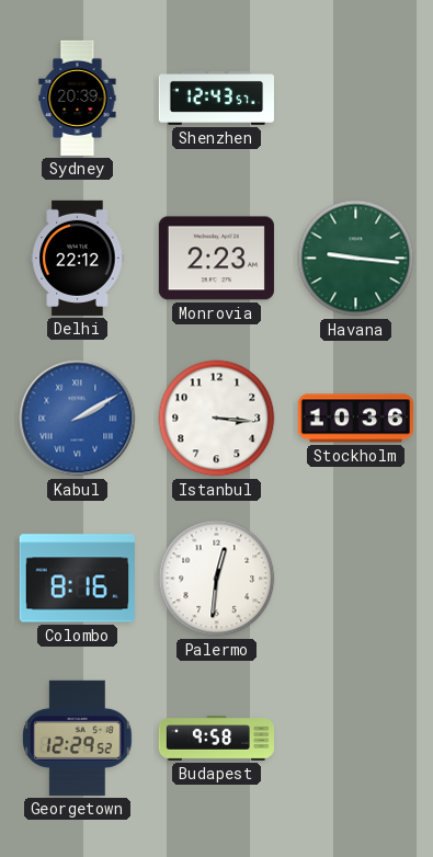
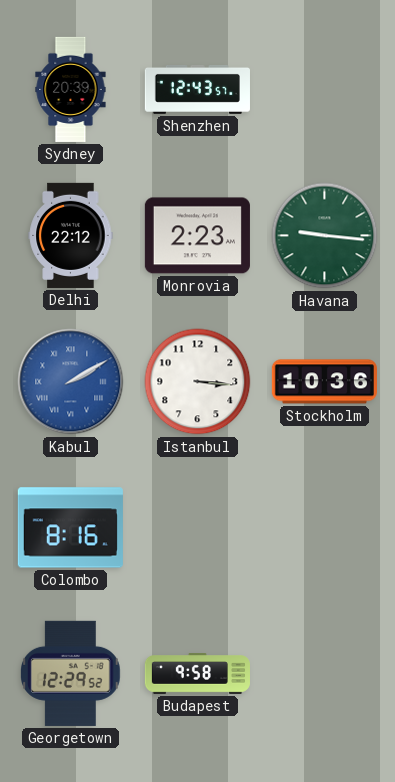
Palermo: 12:31 -> none
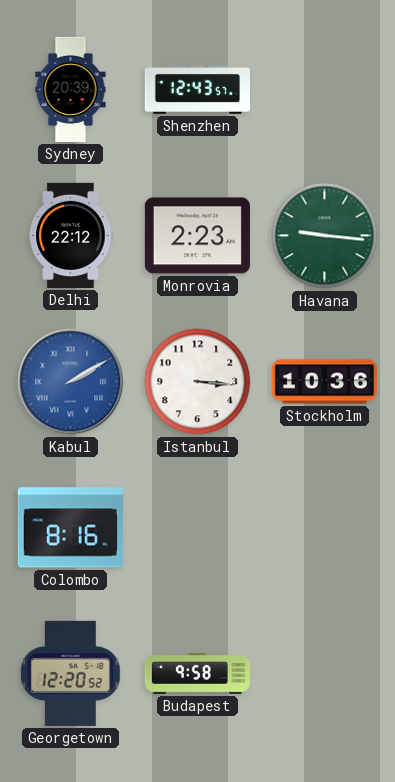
Georgetown: 12:29 -> 12:20
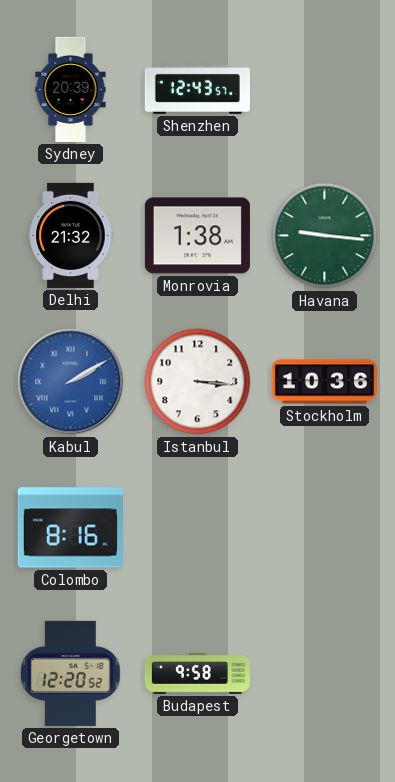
Delhi: 22:12 -> 21:32
Monrovia: 2:23 -> 1:38
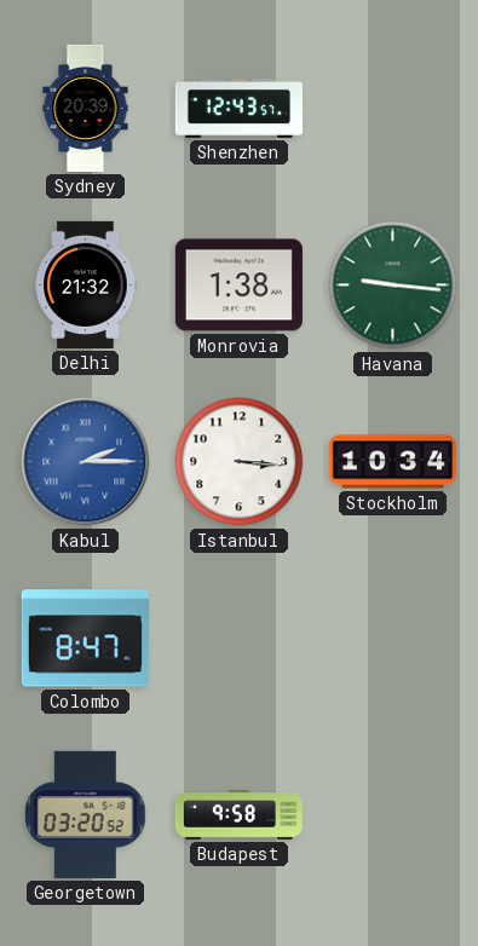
Kabul: 2:10 -> 2:15
Stockholm: 10:36 -> 10:34
Colombo: 8:16 -> 8:47
Georgetown: 12:20 -> 03:20
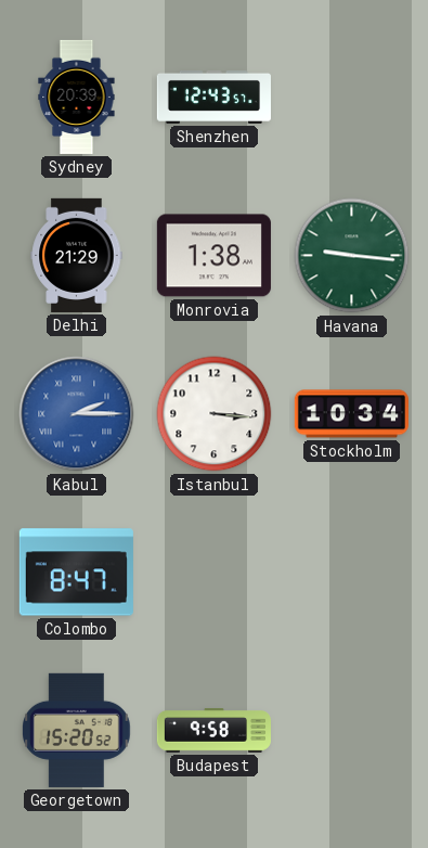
Delhi: 21:32 -> 21:29
Georgetown: 03:20 -> 15:20
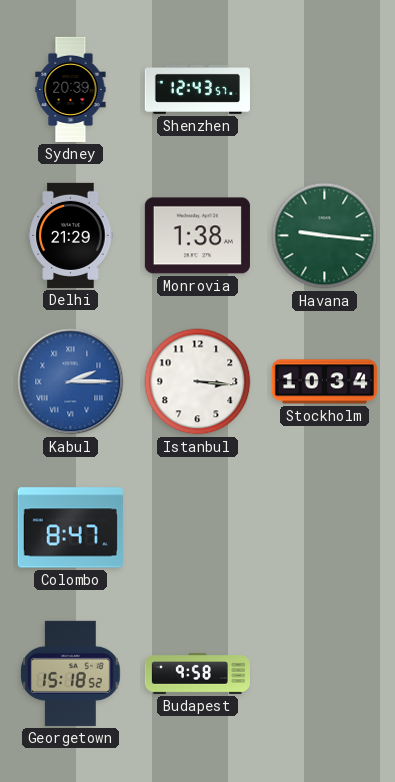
Georgetown: 15:20 -> 15:18
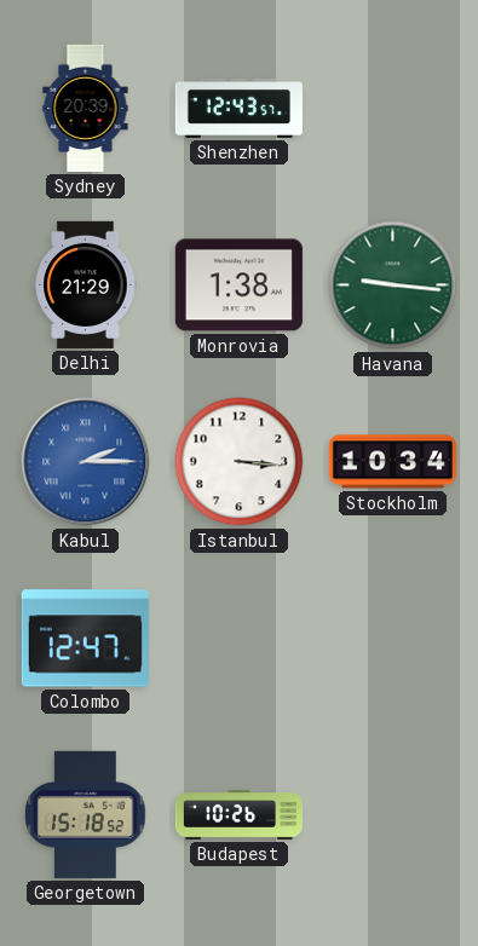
Colombo: 8:47 -> 12:47
Budapest: 9:58 -> 10:26
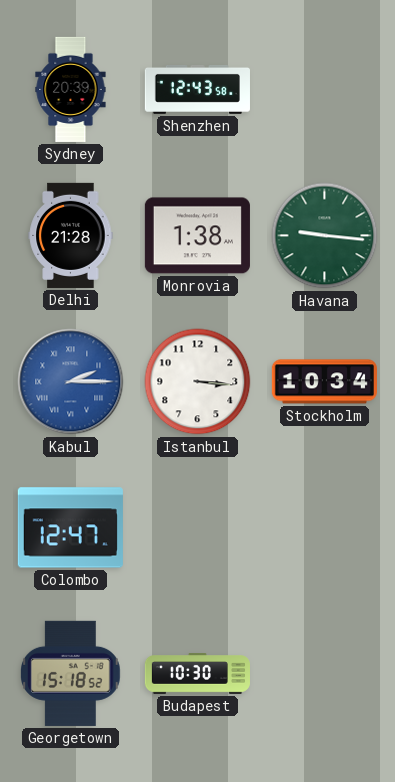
Shenzhen: 12:43:57 -> 12:43:58
Delhi: 21:29 -> 21:28
Budapest: 10:26 -> 10:30
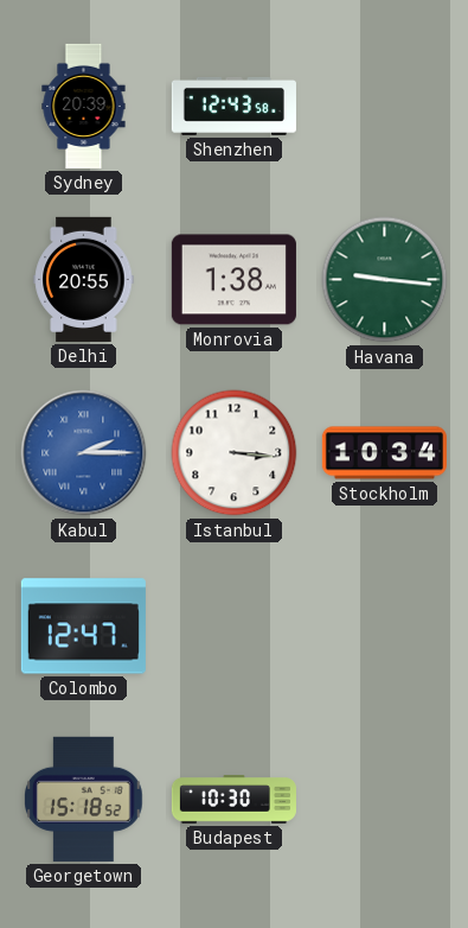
Delhi: 21:28 -> 20:55
